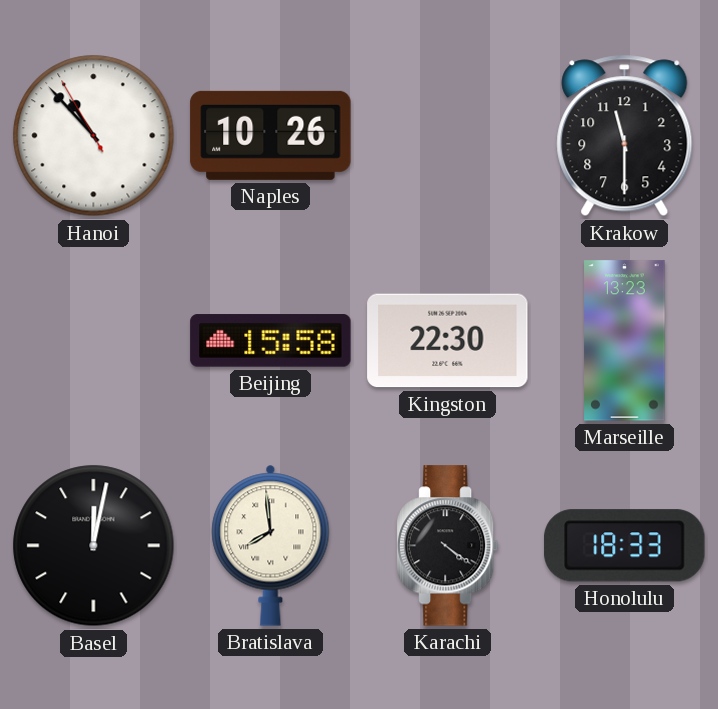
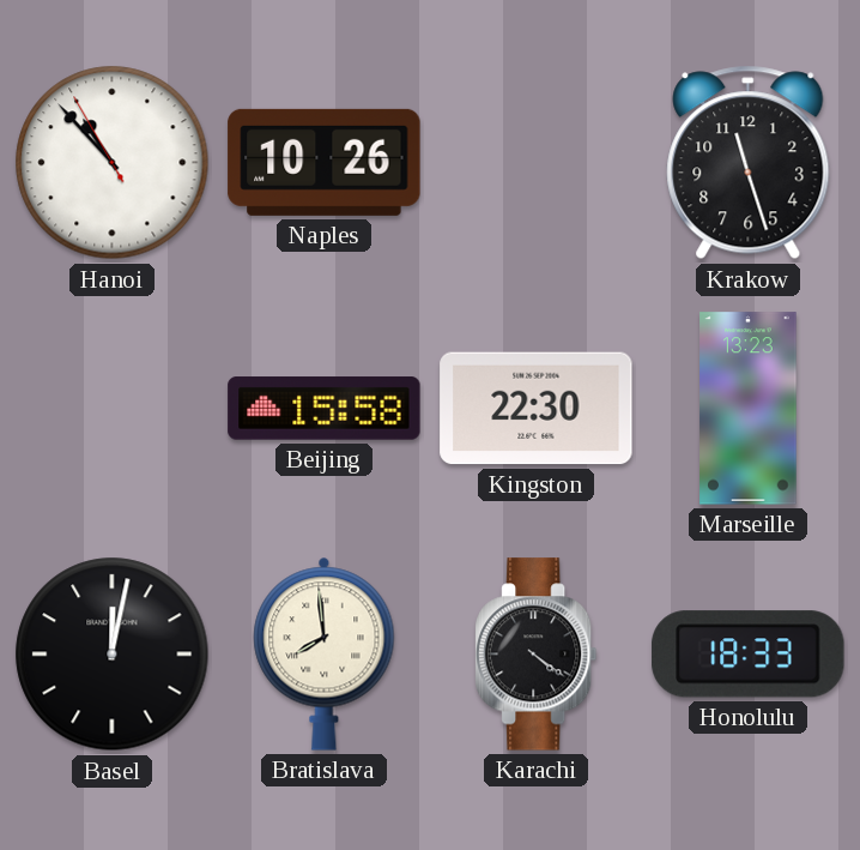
Krakow: 11:30 -> 11:27
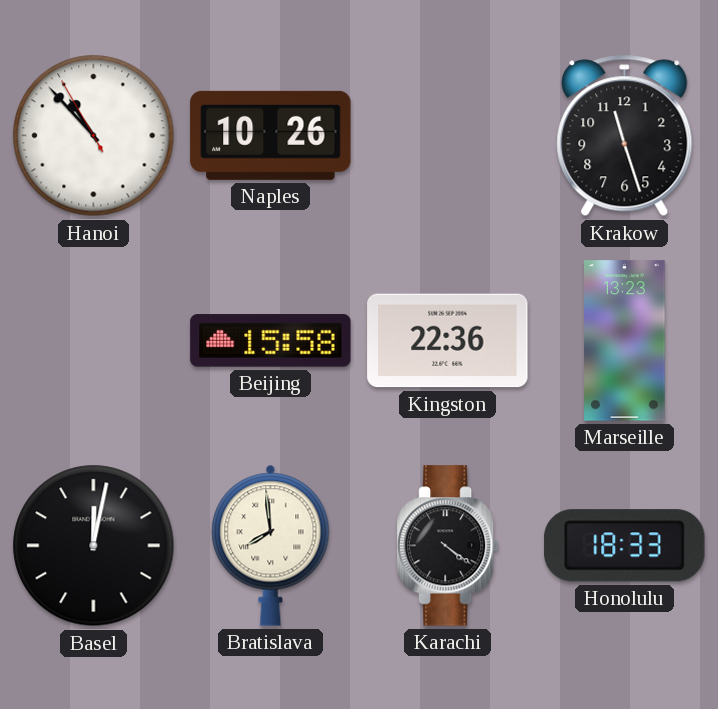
Kingston: 22:30 -> 22:36
